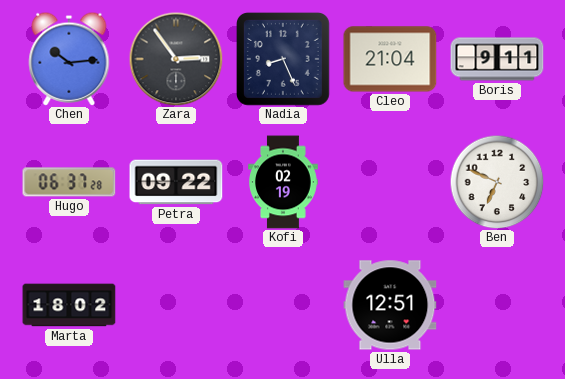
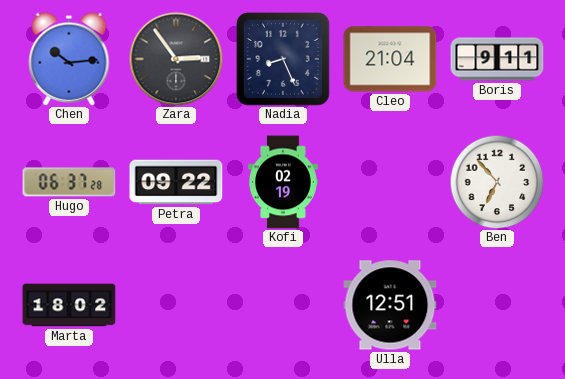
Ben: 6:49 -> 6:53
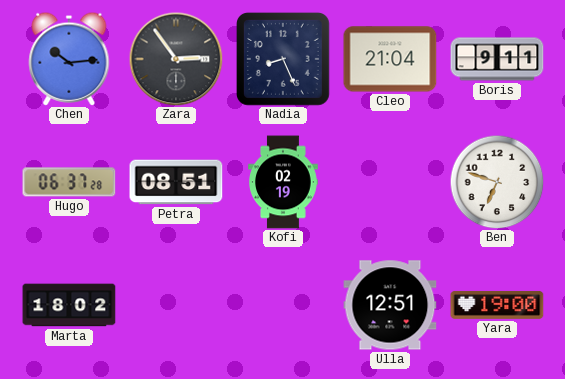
Petra: 09:22 -> 08:51
Ben: 6:53 -> 6:48
Yara: none -> 19:00
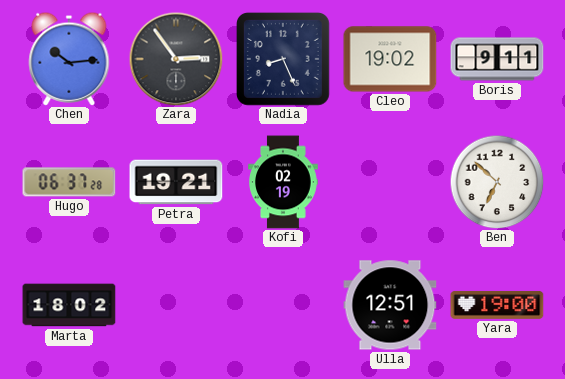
Cleo: 21:04 -> 19:02
Petra: 08:51 -> 19:21
Ben: 6:48 -> 6:52
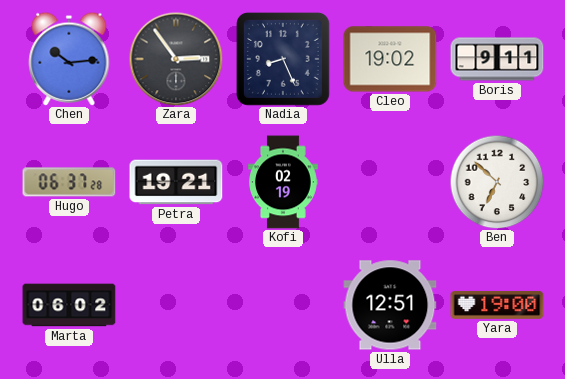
Marta: 18:02 -> 06:02
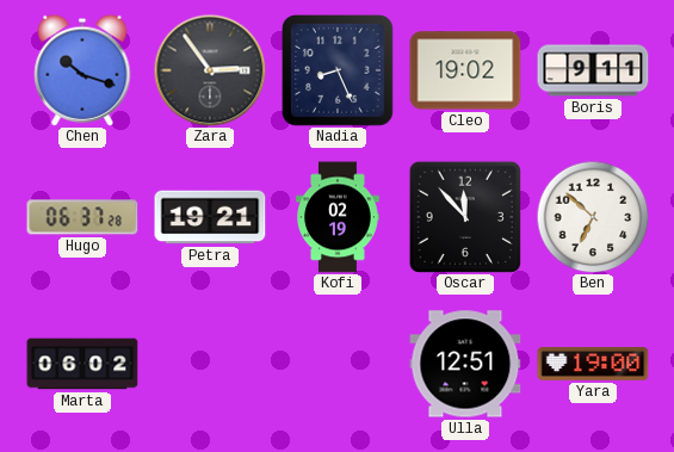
Chen: 10:14 -> 10:18
Oscar: none -> 11:53
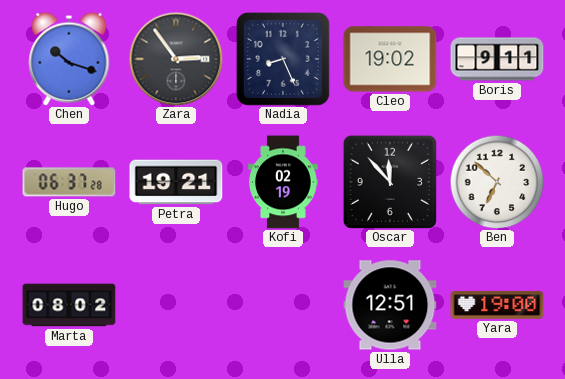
Marta: 06:02 -> 08:02
